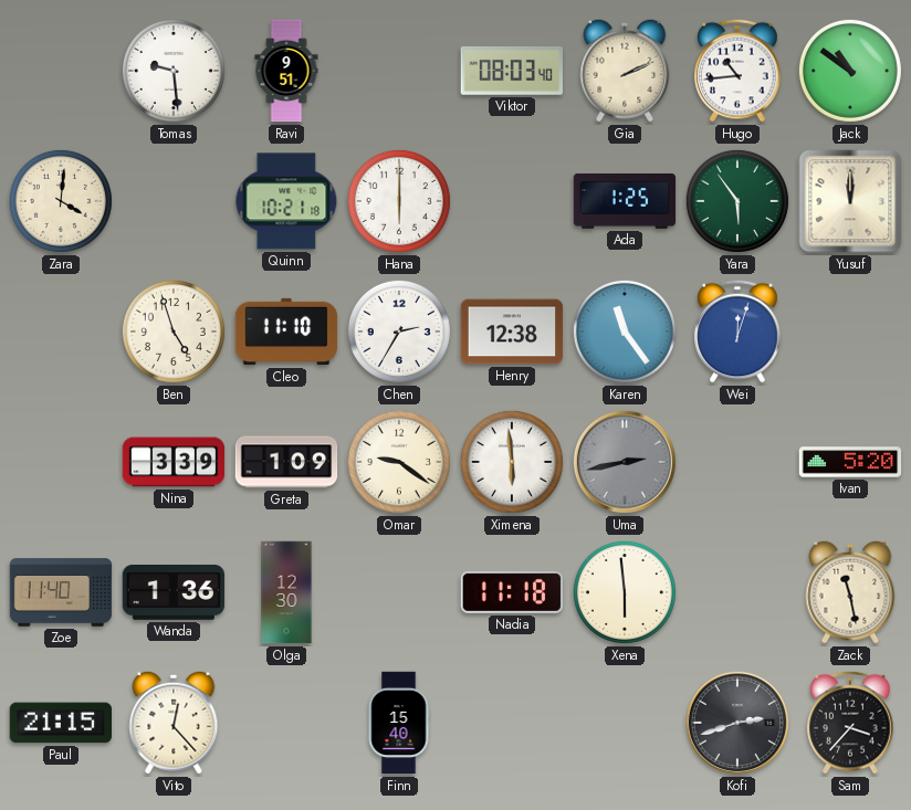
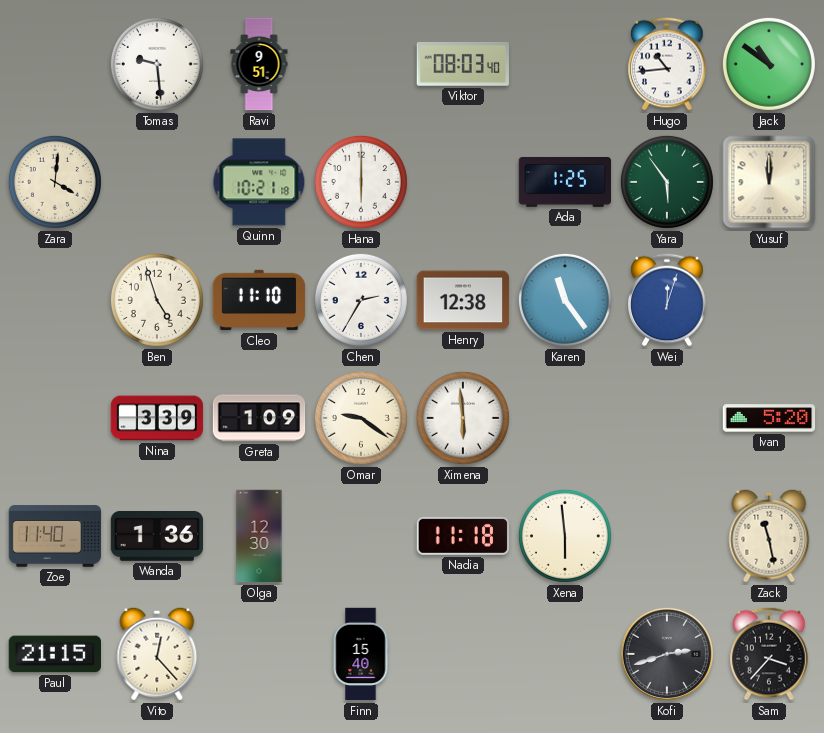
Gia: 2:11 -> none
Uma: 2:43 -> none
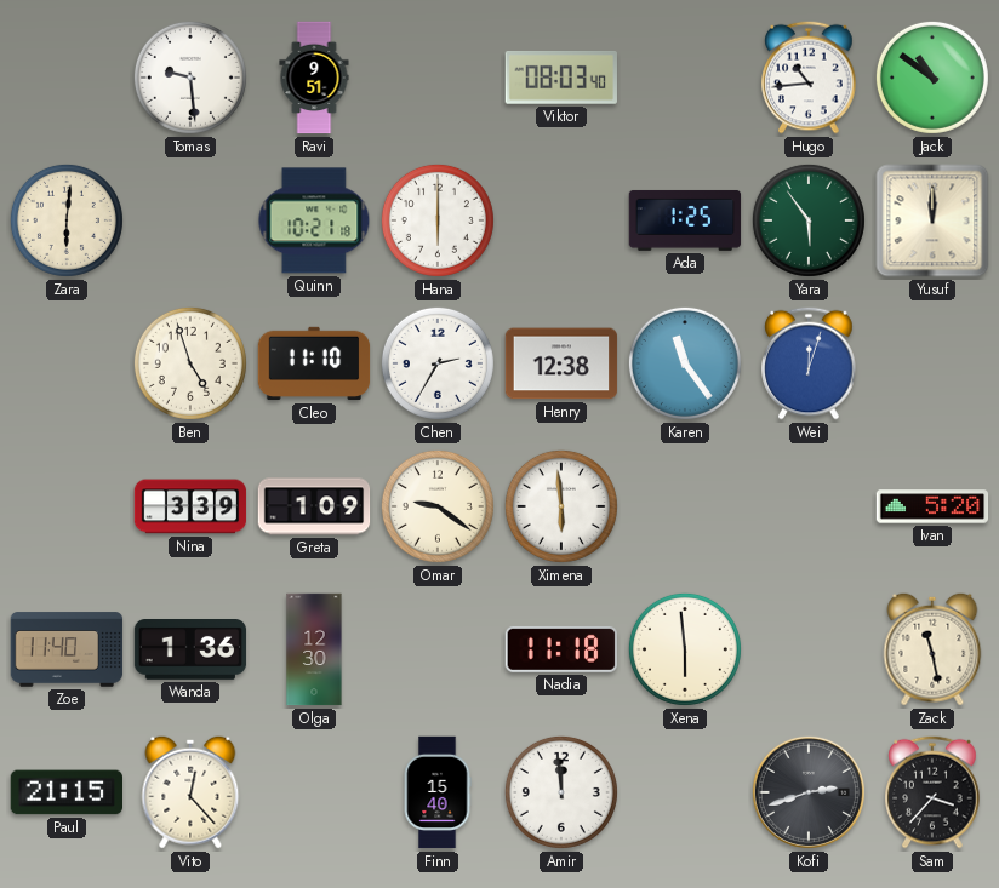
Zara: 4:01 -> 6:01
Amir: none -> 11:59
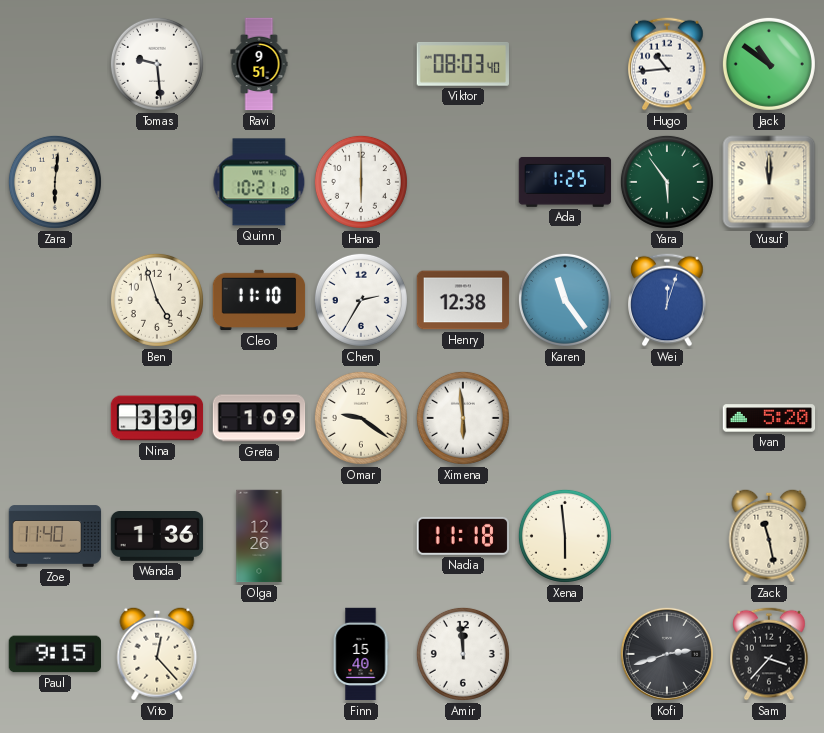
Olga: 12:30 -> 12:26
Paul: 21:15 -> 9:15
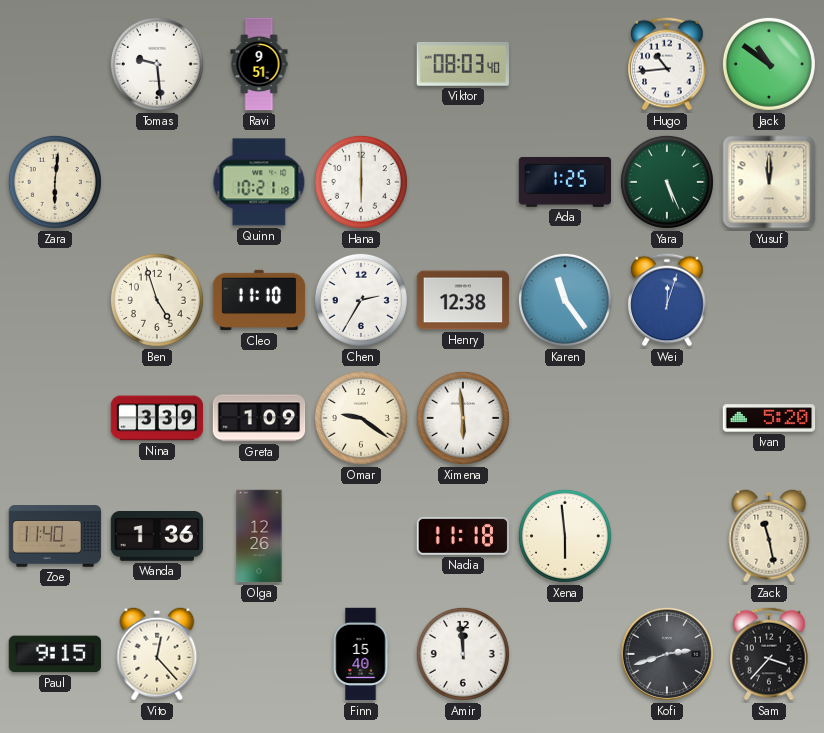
Yara: 5:54 -> 5:26
